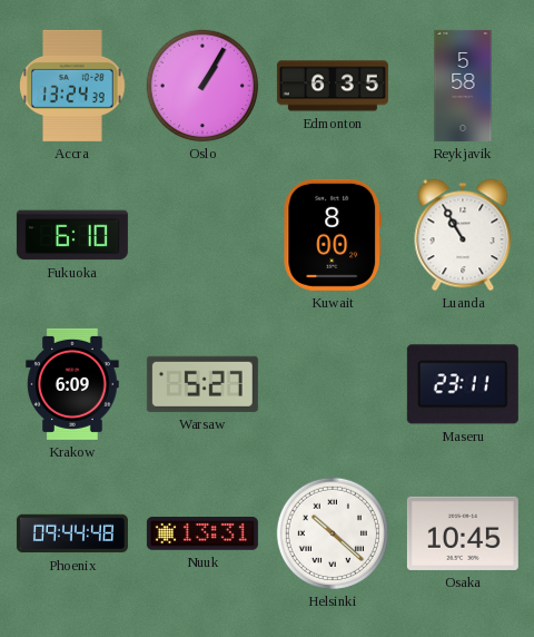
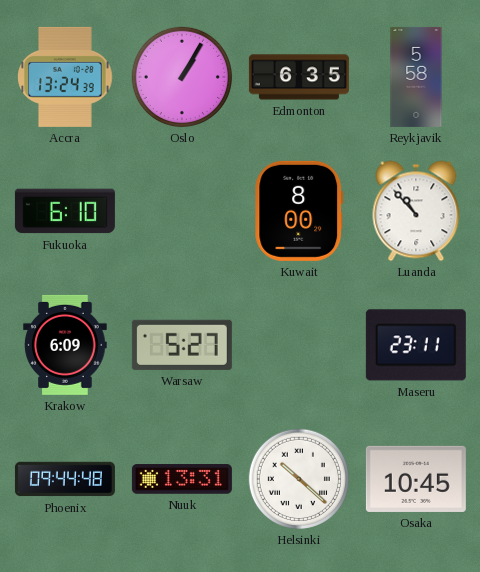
Luanda: 10:55 -> 10:53
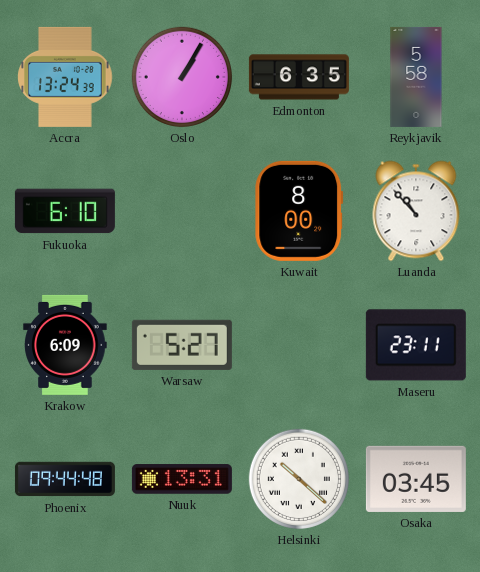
Osaka: 10:45 -> 03:45
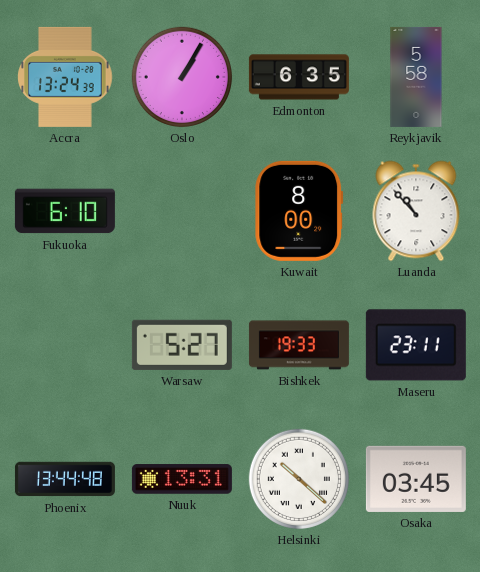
Krakow: 6:09 -> none
Bishkek: none -> 19:33
Phoenix: 09:44 -> 13:44
